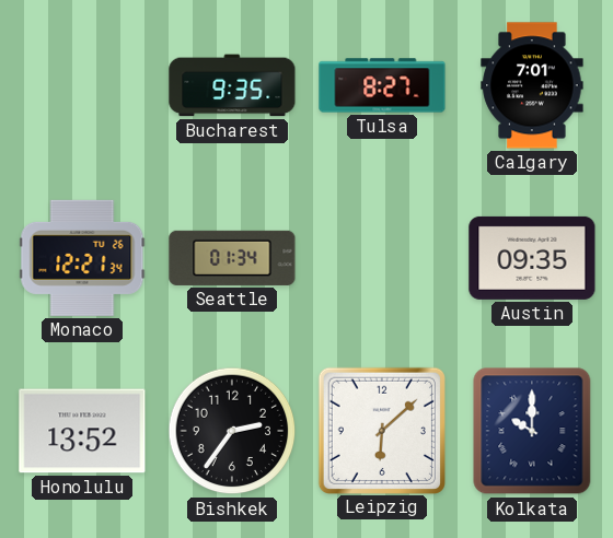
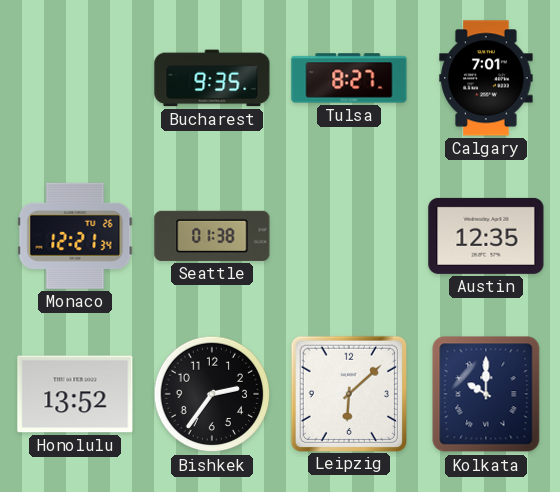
Seattle: 01:34 -> 01:38
Austin: 09:35 -> 12:35
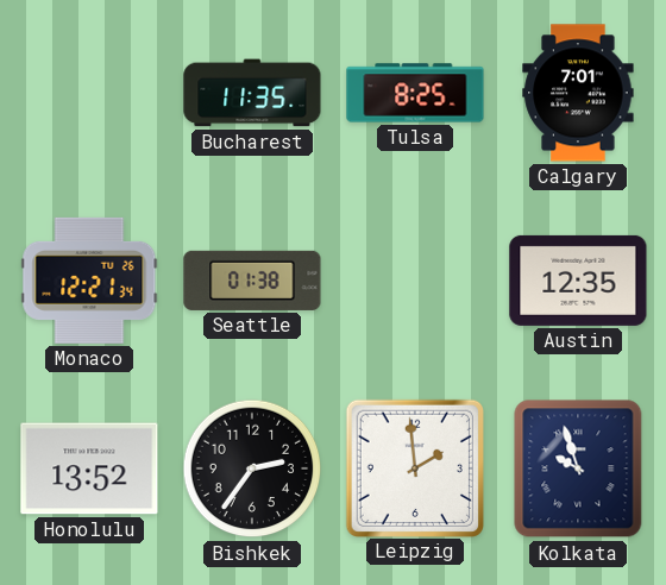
Bucharest: 9:35 -> 11:35
Tulsa: 8:27 -> 8:25
Leipzig: 6:08 -> 1:59
Kolkata: 10:00 -> 9:57
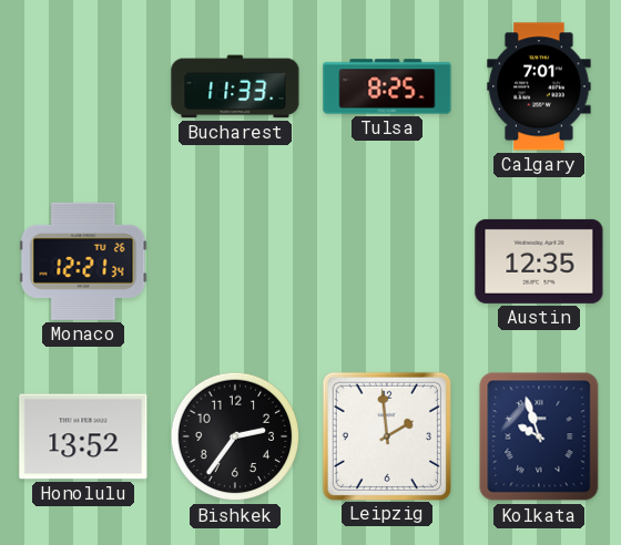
Bucharest: 11:35 -> 11:33
Seattle: 01:38 -> none
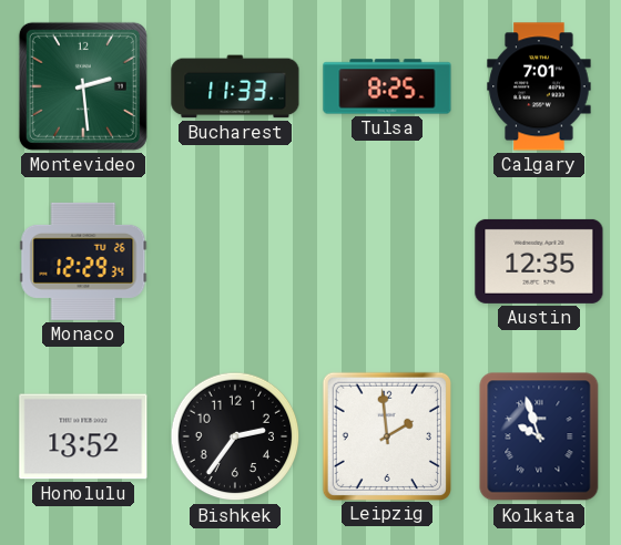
Montevideo: none -> 2:29
Monaco: 12:21 -> 12:29
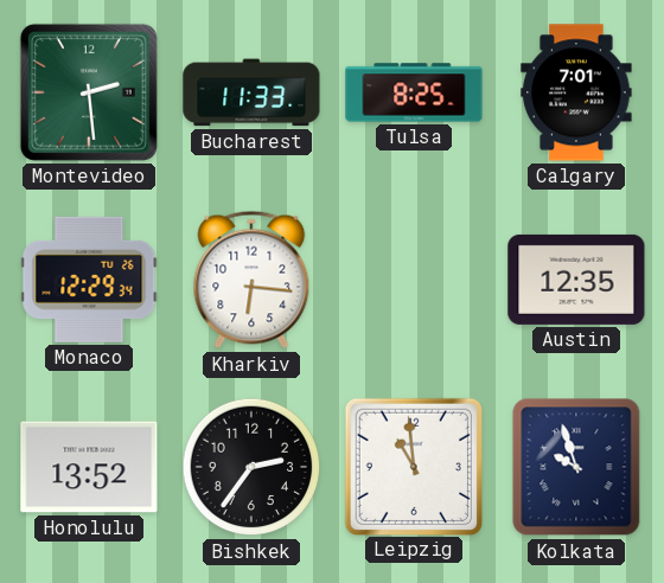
Kharkiv: none -> 6:16
Leipzig: 1:59 -> 10:59
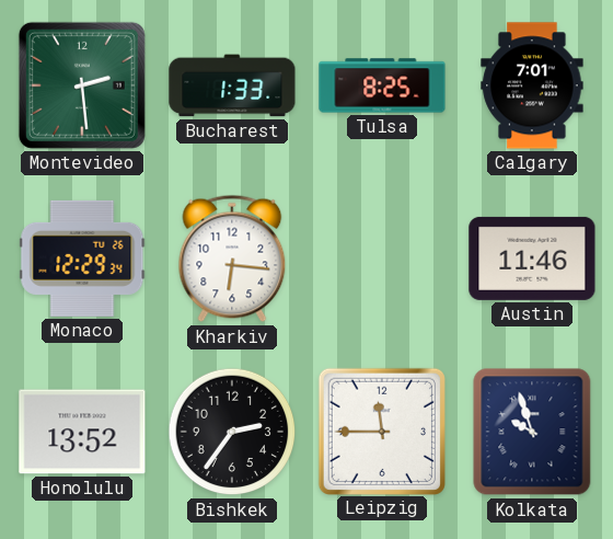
Bucharest: 11:33 -> 1:33
Austin: 12:35 -> 11:46
Leipzig: 10:59 -> 11:45
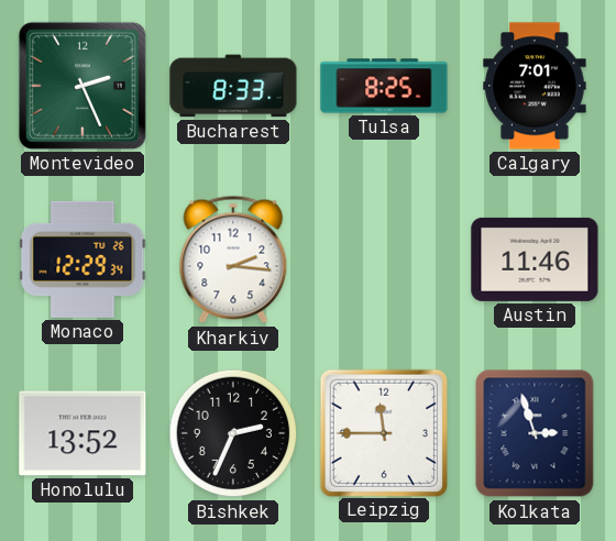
Montevideo: 2:29 -> 2:26
Bucharest: 1:33 -> 8:33
Kharkiv: 6:16 -> 2:16
Bishkek: 2:36 -> 2:34
Kolkata: 9:57 -> 2:57
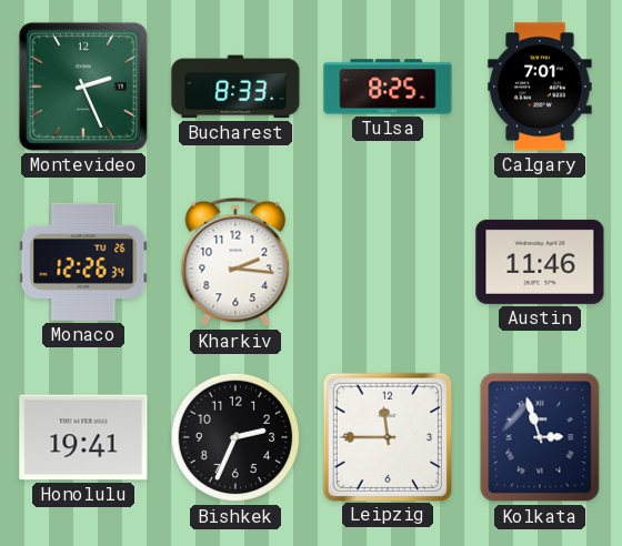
Monaco: 12:29 -> 12:26
Honolulu: 13:52 -> 19:41
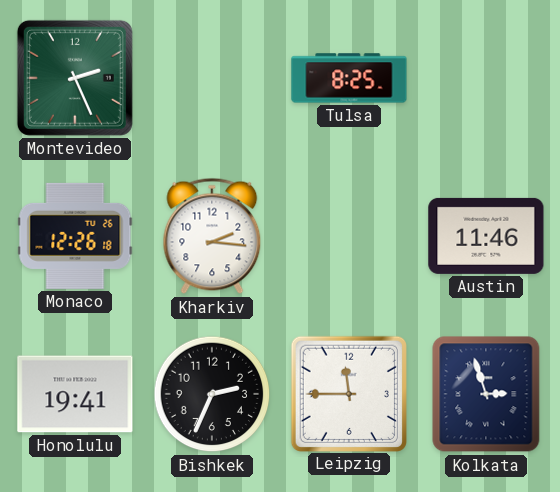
Bucharest: 8:33 -> none
Calgary: 7:01 -> none
Monaco: 12:26:34 -> 12:26:18
